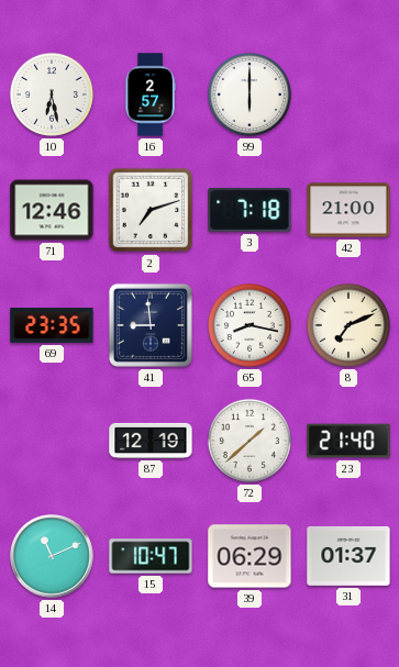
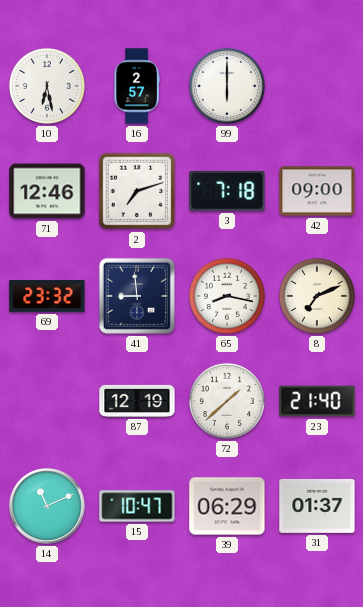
42: 21:00 -> 09:00
69: 23:35 -> 23:32
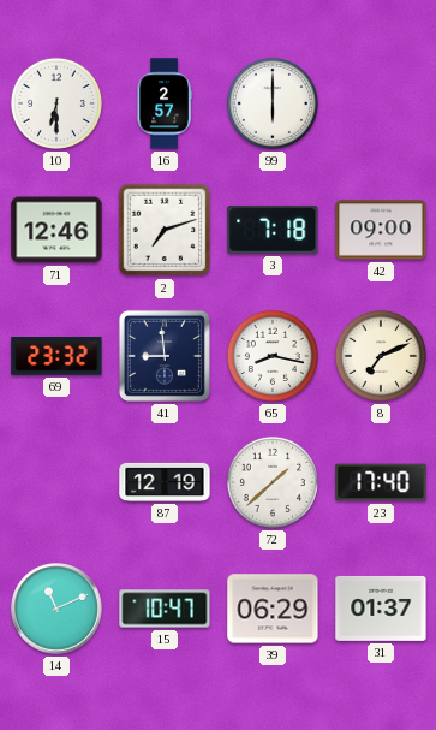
10: 6:28 -> 6:30
23: 21:40 -> 17:40
